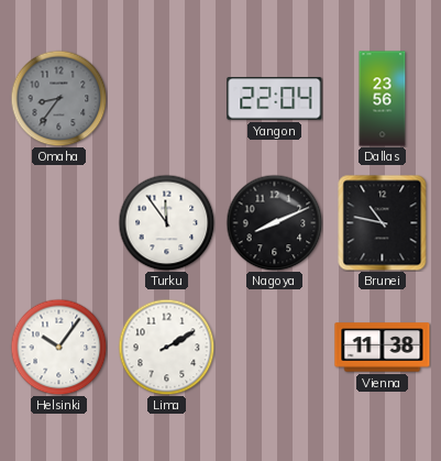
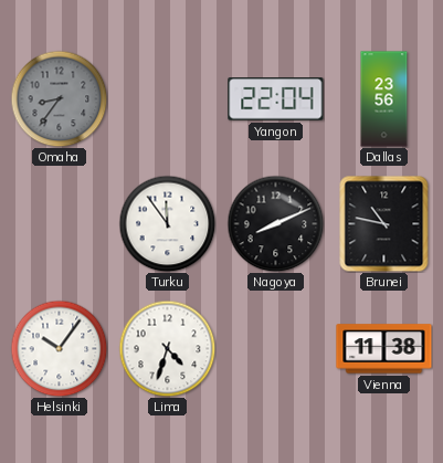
Lima: 2:10 -> 4:33
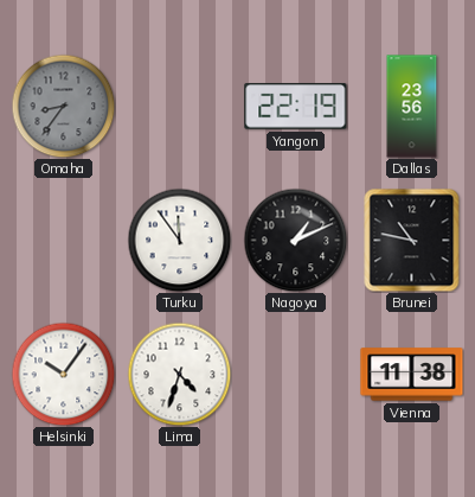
Yangon: 22:04 -> 22:19
Nagoya: 8:11 -> 1:11
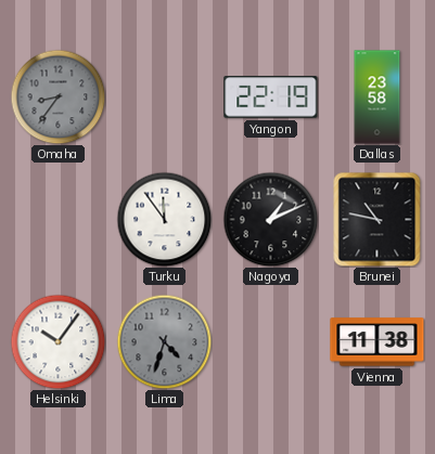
Dallas: 23:56 -> 23:58
Lima dial: white -> grey
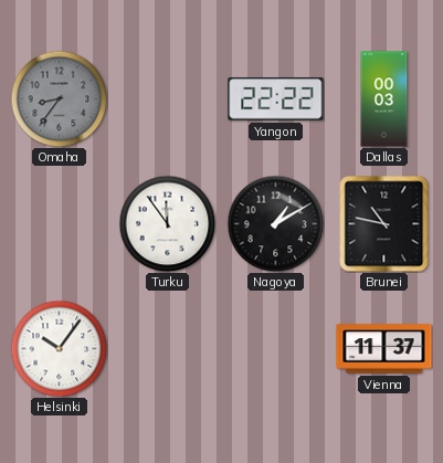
Yangon: 22:19 -> 22:22
Dallas: 23:58 -> 00:03
Nagoya: 1:11 -> 1:10
Lima: 4:33 -> none
Vienna: 11:38 -> 11:37
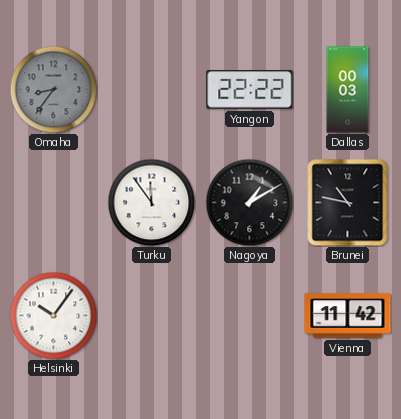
Vienna: 11:37 -> 11:42
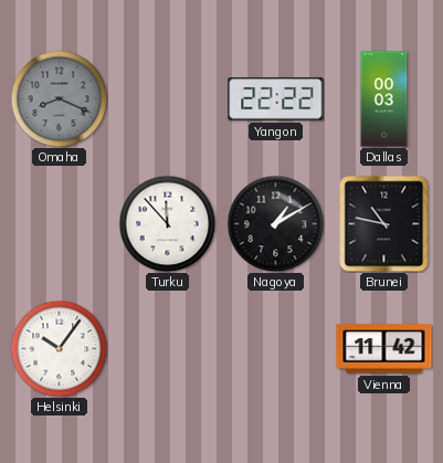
Omaha: 8:36 -> 8:19
Turku: 11:54 -> 11:53
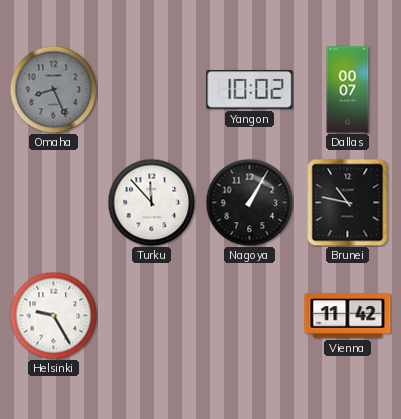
Omaha: 8:19 -> 8:26
Yangon: 22:22 -> 10:02
Dallas: 00:03 -> 00:07
Nagoya: 1:10 -> 1:05
Helsinki: 10:06 -> 9:25
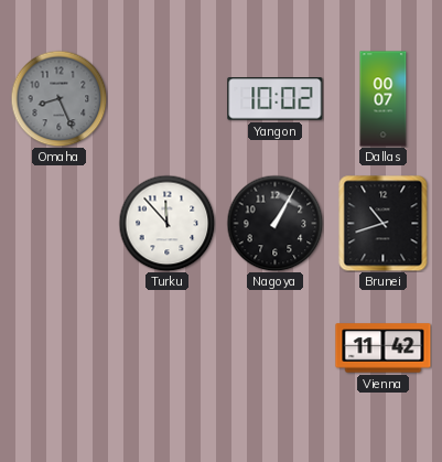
Brunei: 10:47 -> 10:42
Helsinki: 9:25 -> none
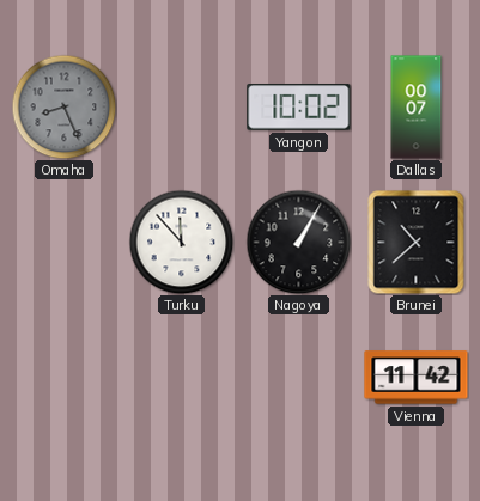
Brunei: 10:42 -> 10:38
